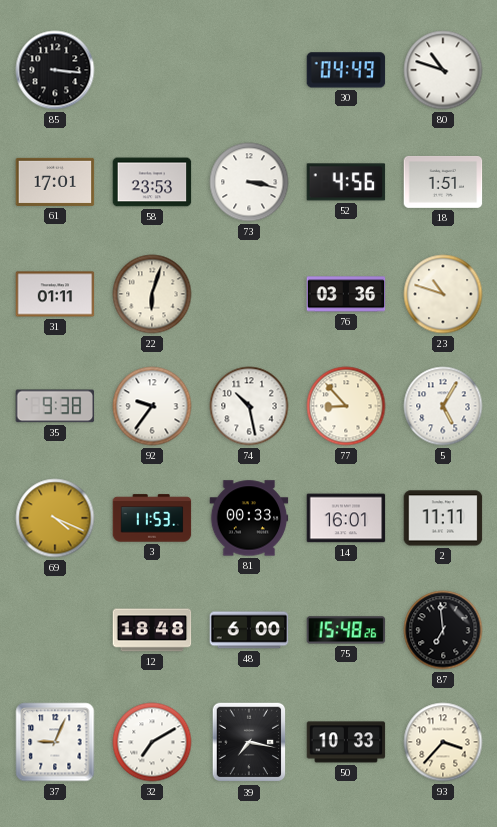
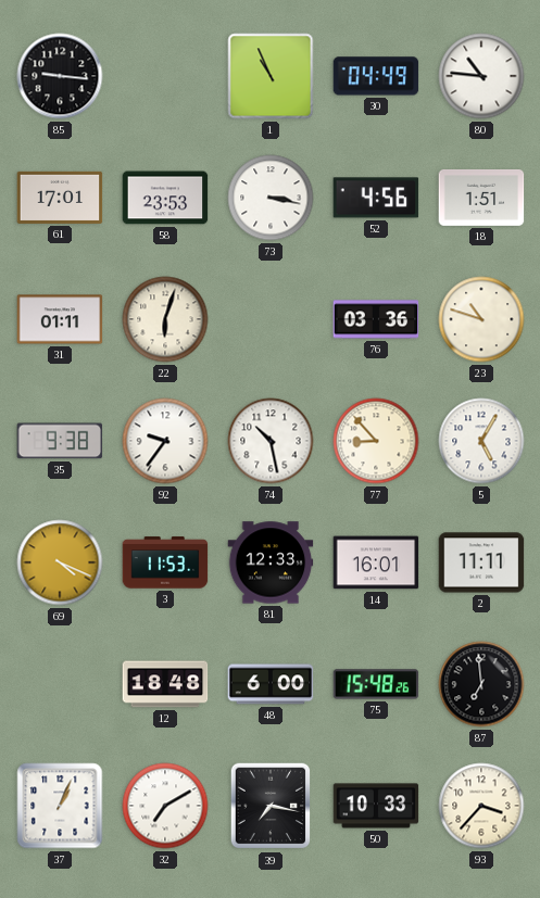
85: 3:16 -> 9:16
1: none -> 10:56
80: 10:48 -> 10:46
81: 00:33 -> 12:33
37: 9:04 -> 1:04
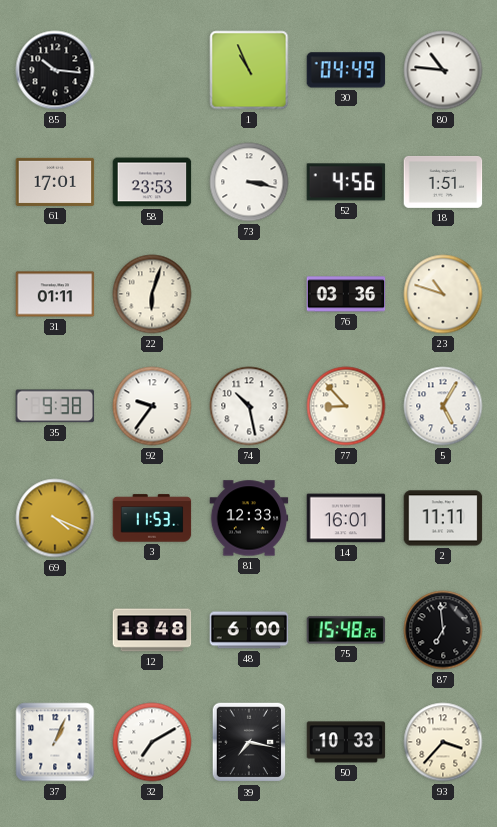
85: 9:16 -> 10:16
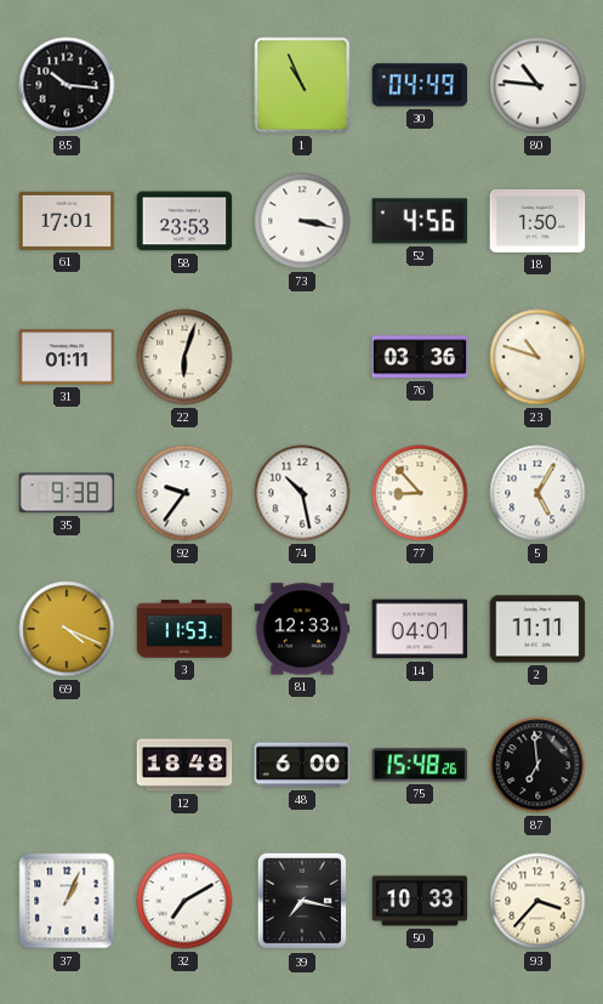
18: 1:51 -> 1:50
14: 16:01 -> 04:01
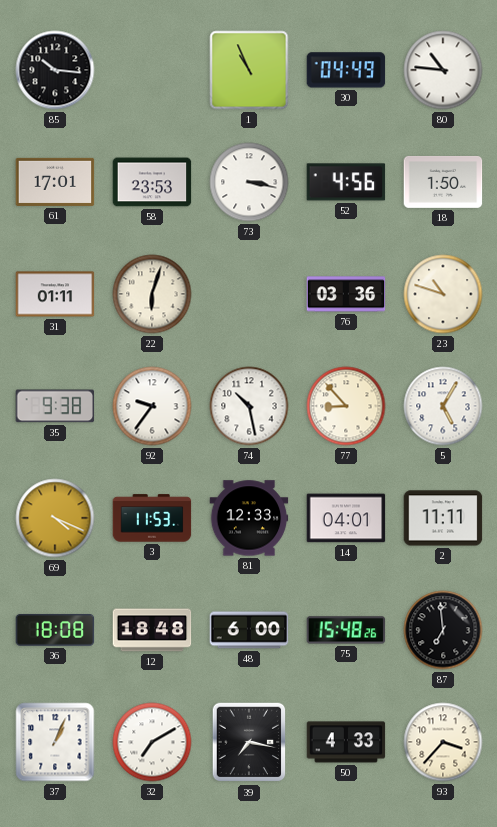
36: none -> 18:08
50: 10:33 -> 4:33
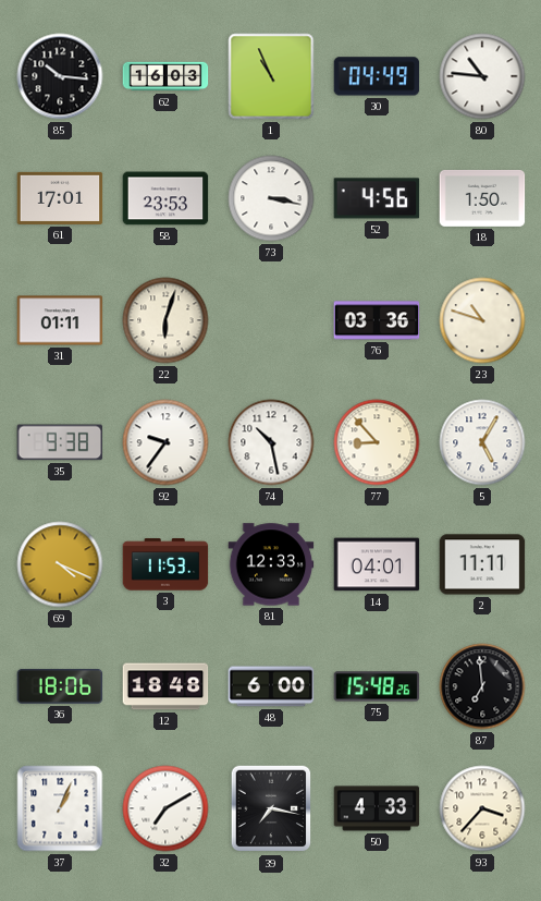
62: none -> 16:03
36: 18:08 -> 18:06
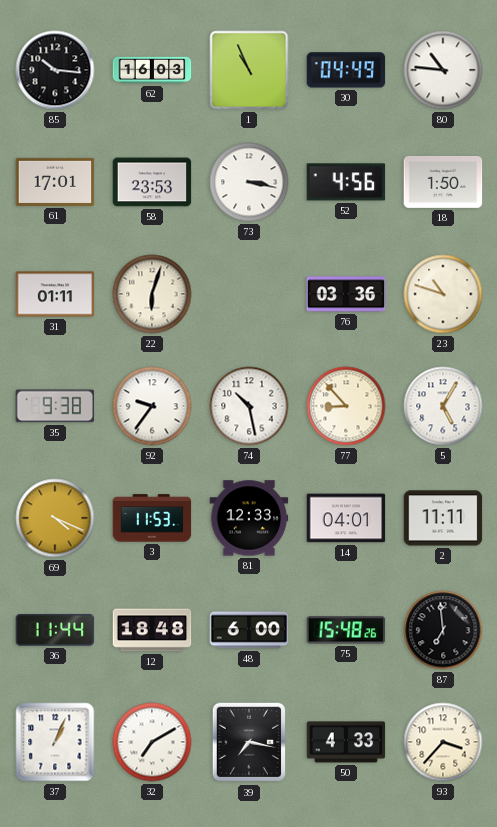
36: 18:06 -> 11:44
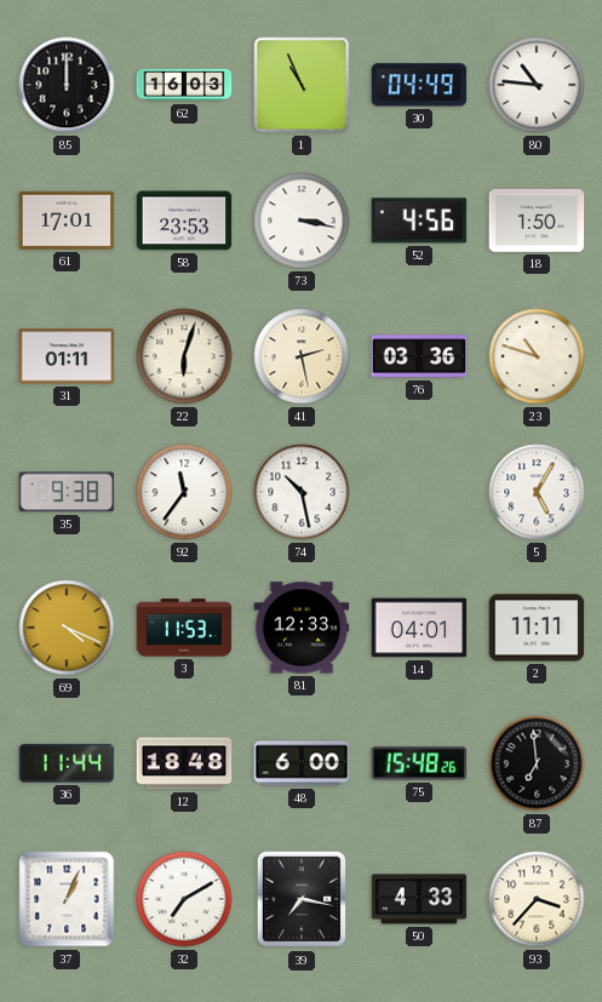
85: 10:16 -> 12:00
41: none -> 2:28
92: 9:36 -> 11:36
77: 8:53 -> none
